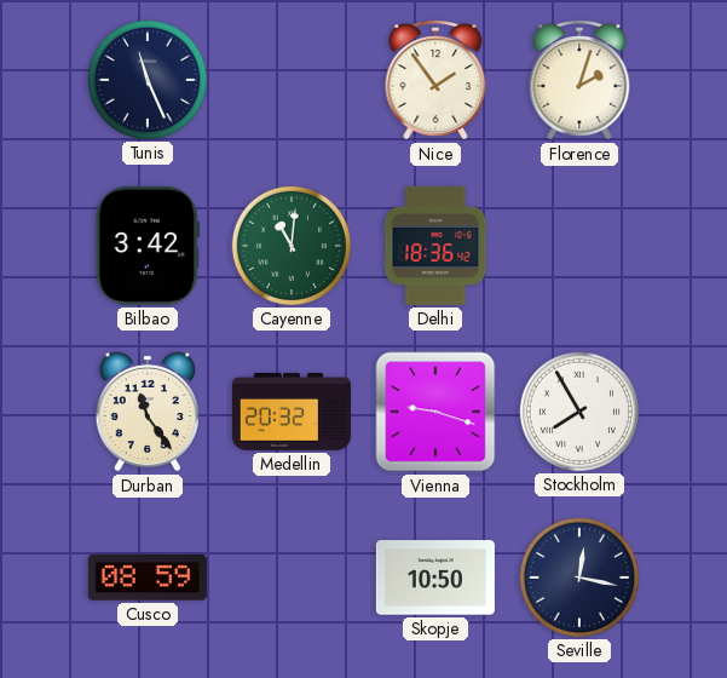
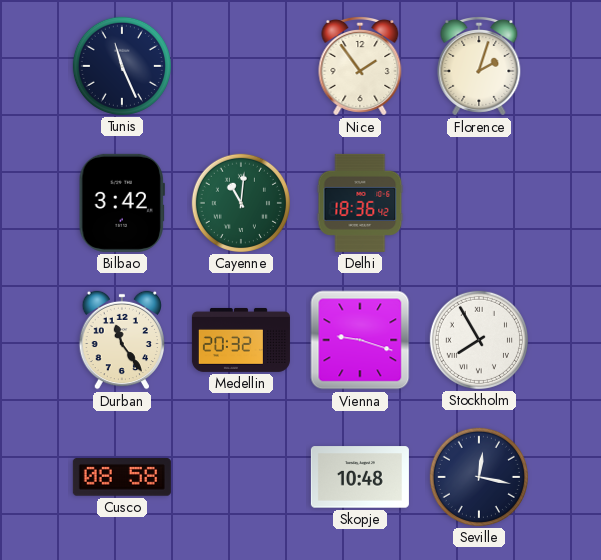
Cusco: 08:59 -> 08:58
Skopje: 10:50 -> 10:48
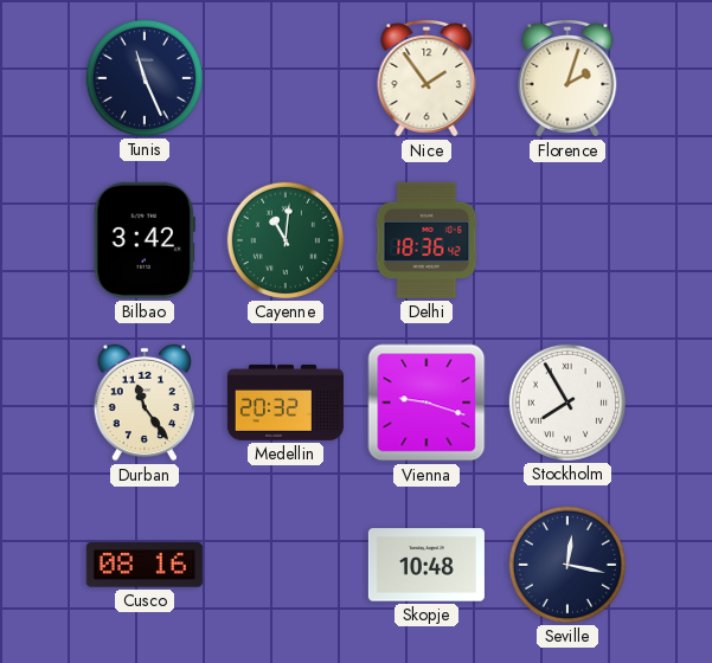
Cusco: 08:58 -> 08:16
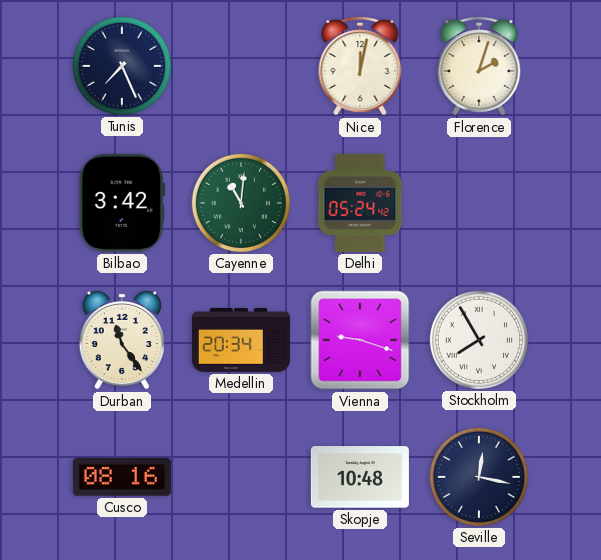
Tunis: 11:26 -> 7:26
Nice: 1:54 -> 12:02
Delhi: 18:36 -> 05:24
Medellin: 20:32 -> 20:34
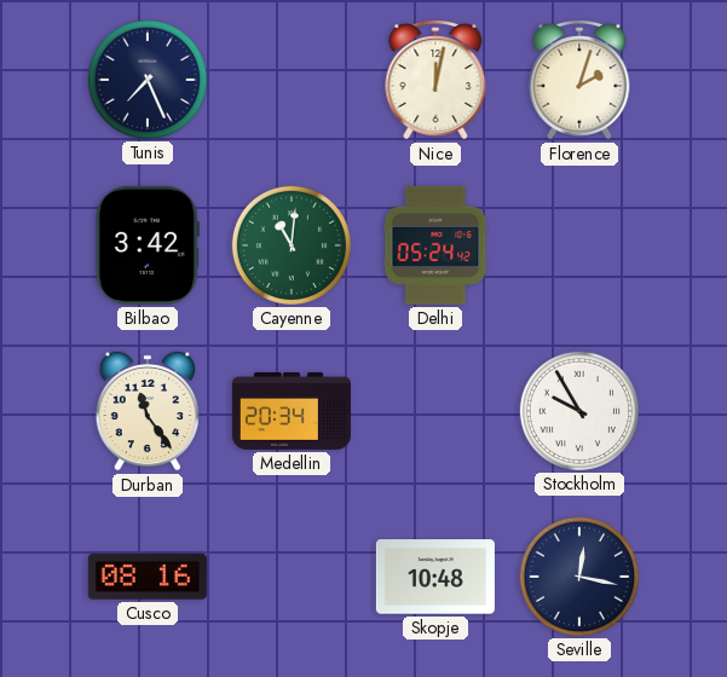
Vienna: 9:18 -> none
Stockholm: 7:55 -> 9:55
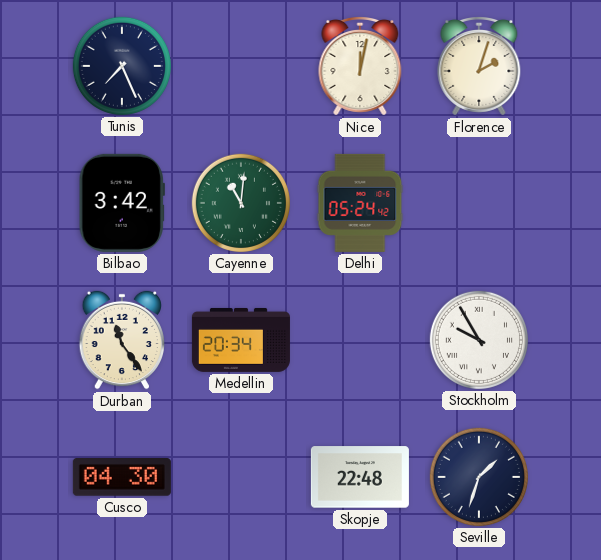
Cusco: 08:16 -> 04:30
Skopje: 10:48 -> 22:48
Seville: 12:17 -> 1:33
